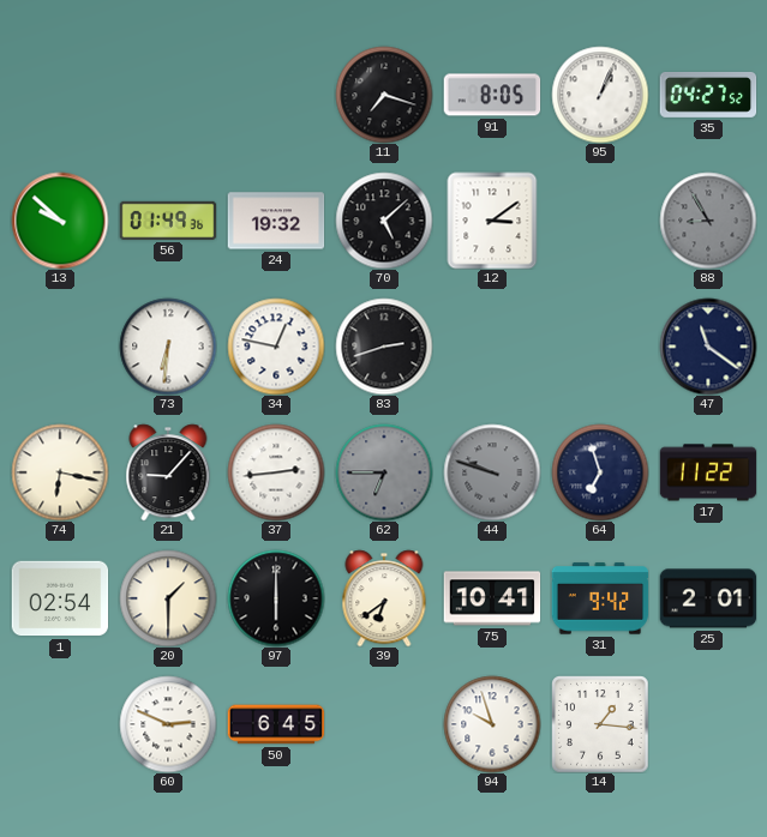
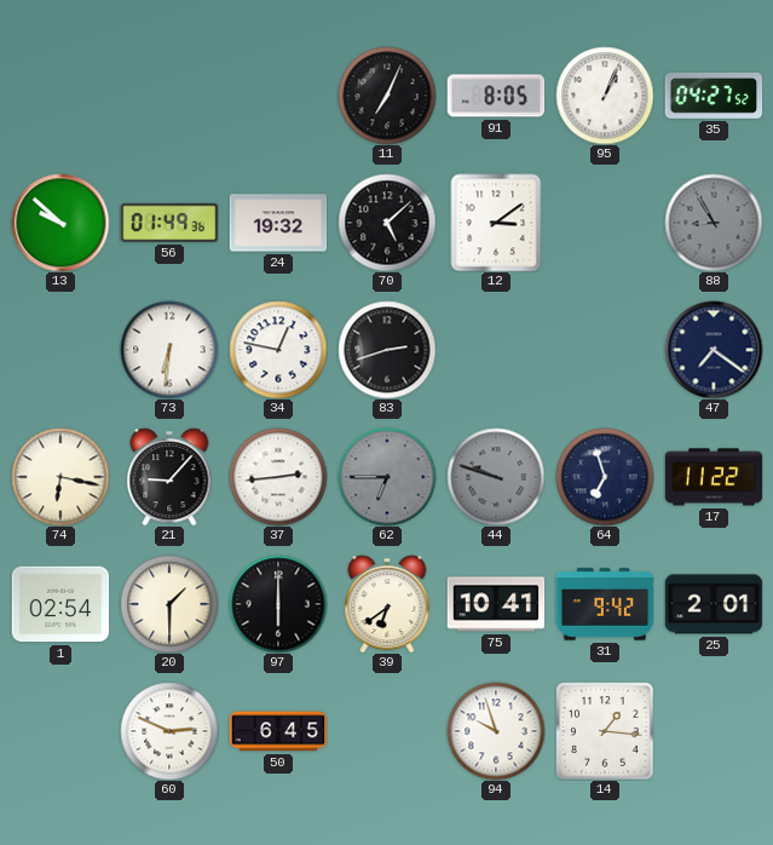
11: 7:18 -> 7:04
47: 11:21 -> 7:21
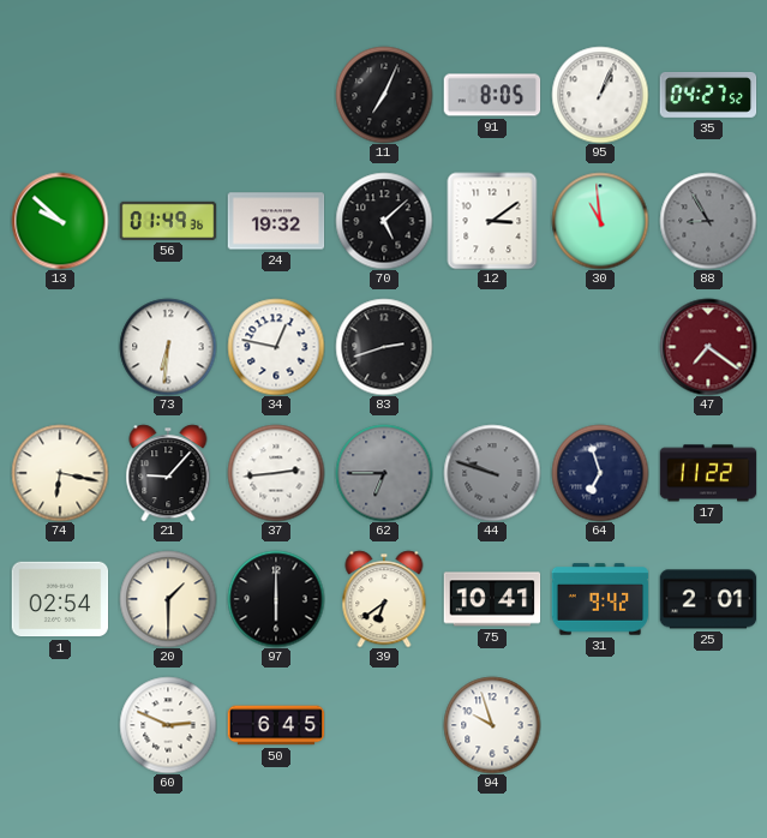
30: none -> 10:59
47 dial: navy -> burgundy
14: 1:16 -> none
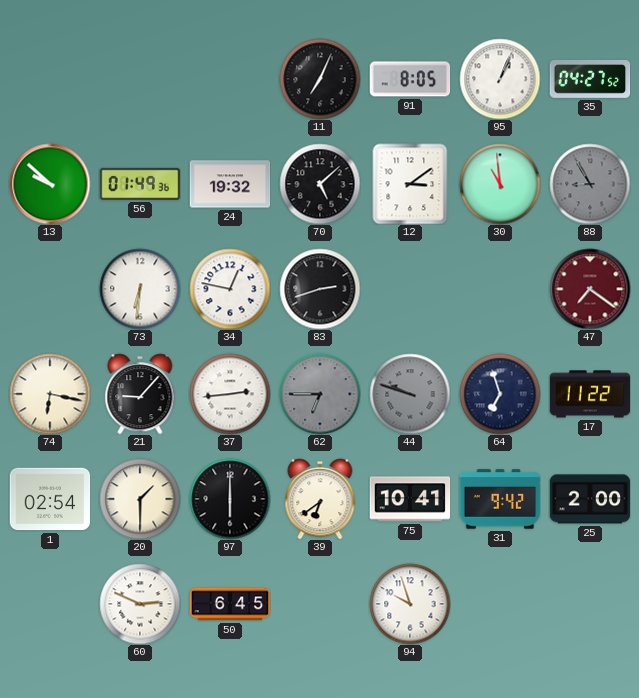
25: 2:01 -> 2:00
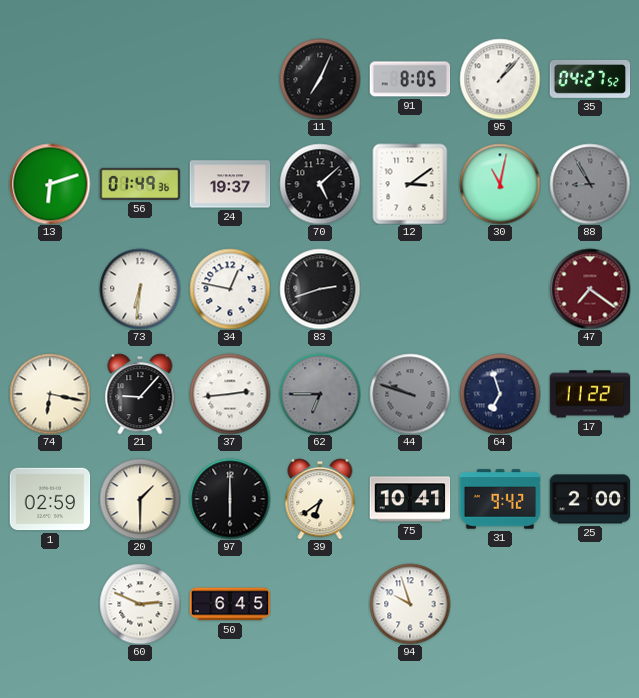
95: 1:04 -> 1:07
13: 9:52 -> 6:12
24: 19:32 -> 19:37
30: 10:59 -> 11:02
1: 02:54 -> 02:59
